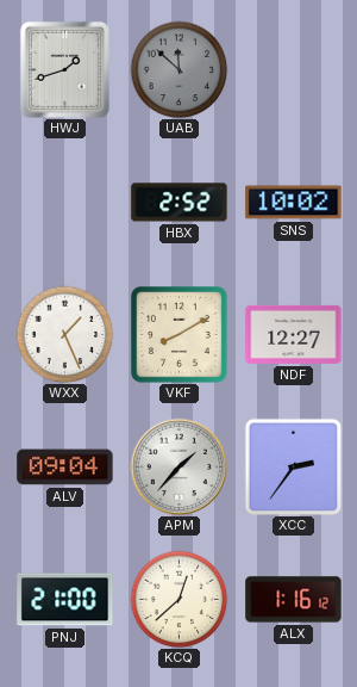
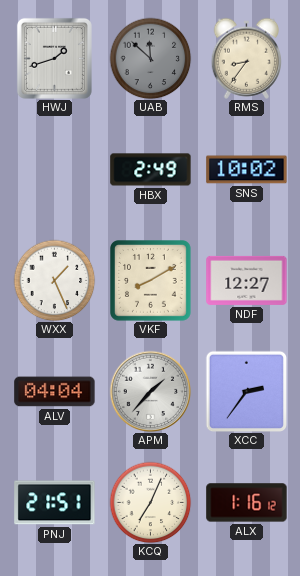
RMS: none -> 8:36
HBX: 2:52 -> 2:49
ALV: 09:04 -> 04:04
PNJ: 21:00 -> 21:51
KCQ: 12:38 -> 7:04
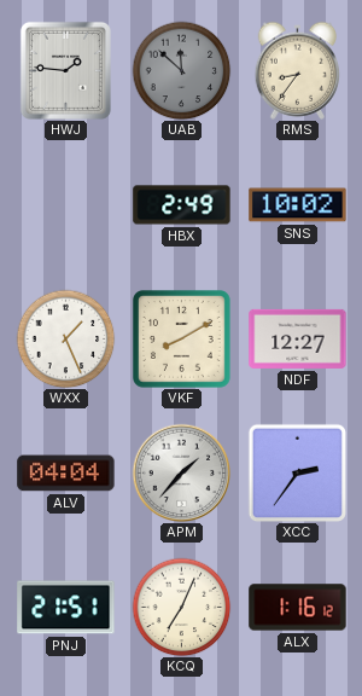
HWJ: 1:42 -> 1:46
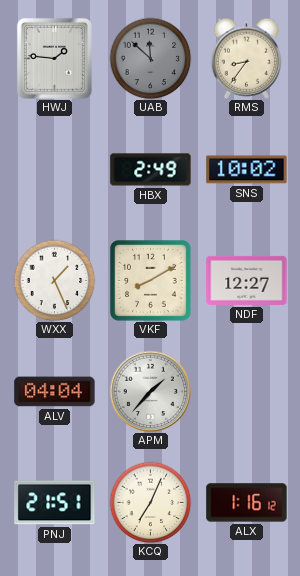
XCC: 2:36 -> none
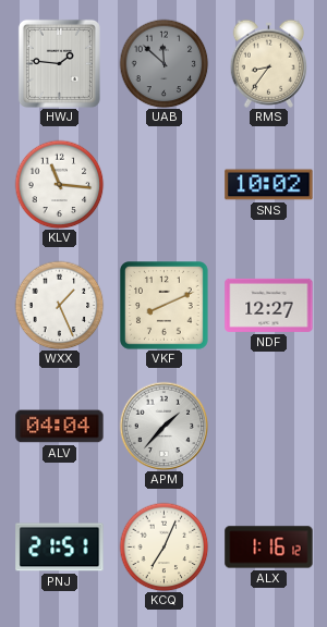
KLV: none -> 11:16
HBX: 2:49 -> none
VKF: 8:10 -> 8:11
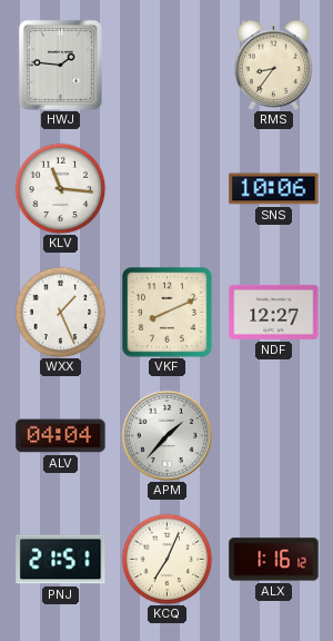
UAB: 11:52 -> none
SNS: 10:02 -> 10:06
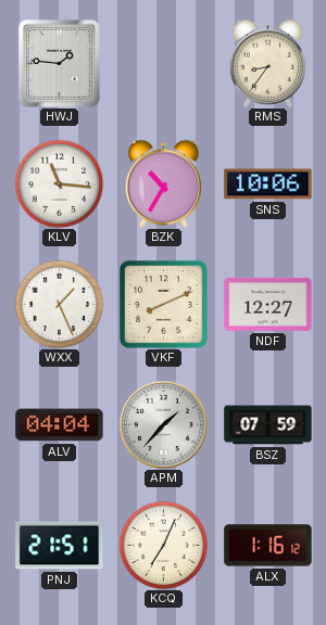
BZK: none -> 10:35
BSZ: none -> 07:59
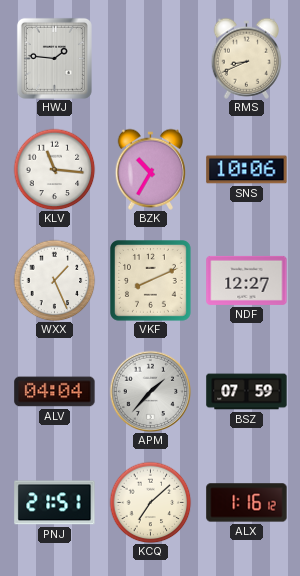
RMS: 8:36 -> 8:41
KCQ: 7:04 -> 7:08
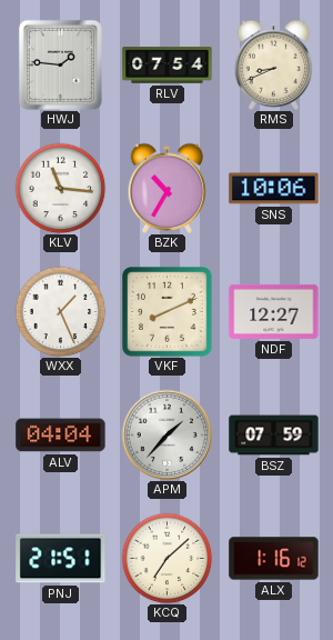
RLV: none -> 07:54
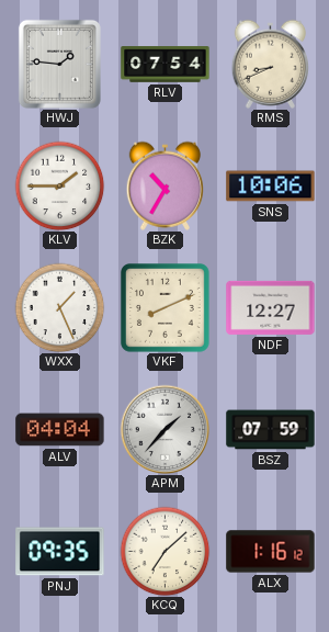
KLV: 11:16 -> 1:45
PNJ: 21:51 -> 09:35
